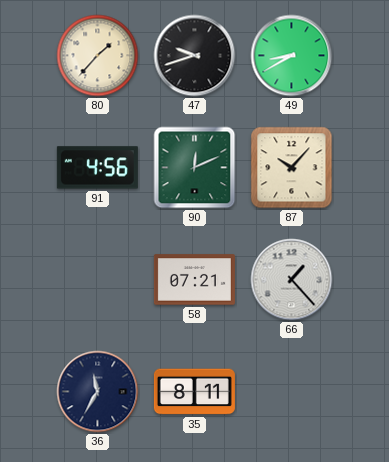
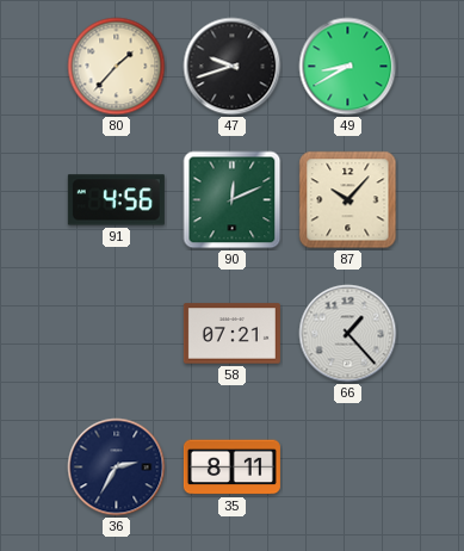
36: 11:35 -> 2:35
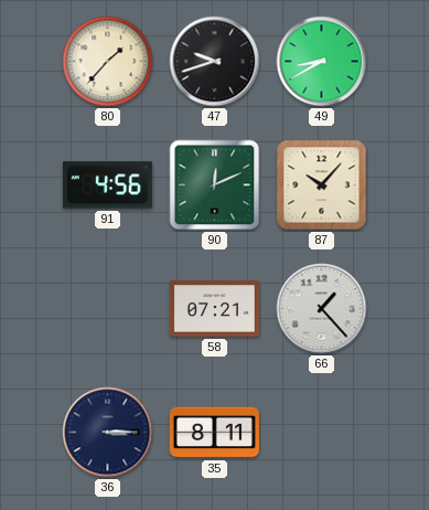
36: 2:35 -> 3:15
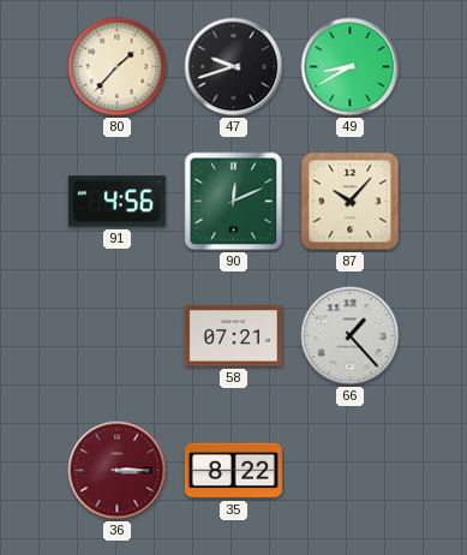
36 dial: navy -> burgundy
35: 8:11 -> 8:22
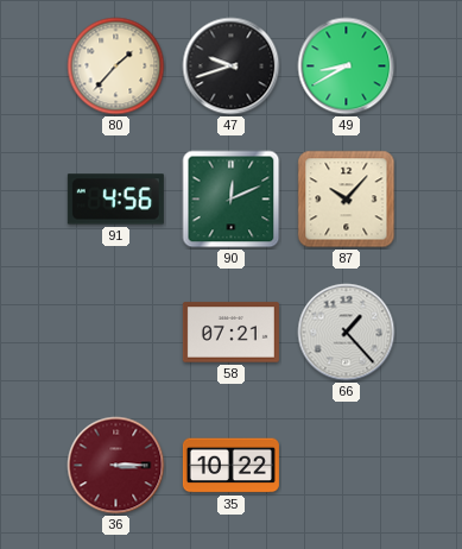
35: 8:22 -> 10:22
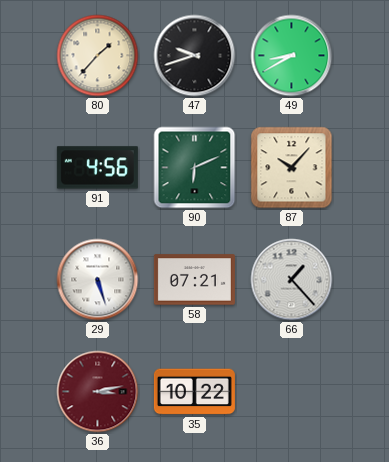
90: 12:11 -> 6:11
29: none -> 5:27
36: 3:15 -> 3:13
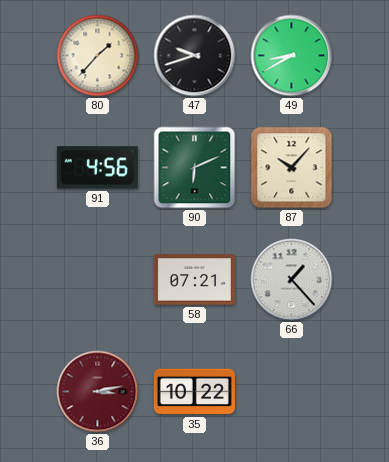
29: 5:27 -> none
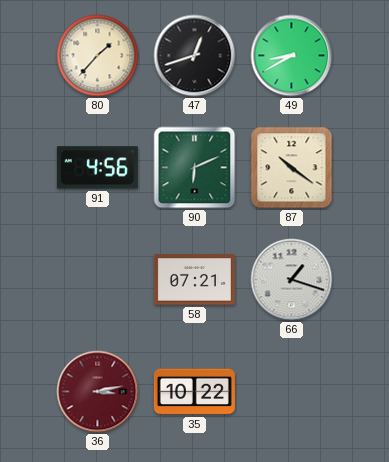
47: 9:42 -> 12:42
87: 10:07 -> 10:21
66: 1:23 -> 1:18
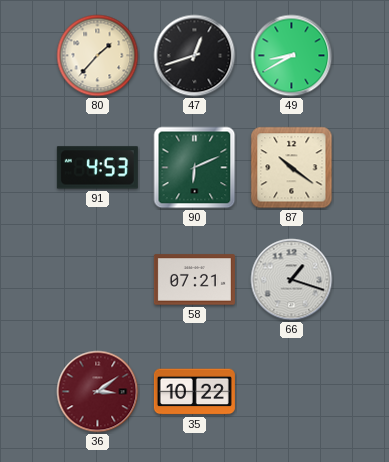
91: 4:56 -> 4:53
36: 3:13 -> 3:09
